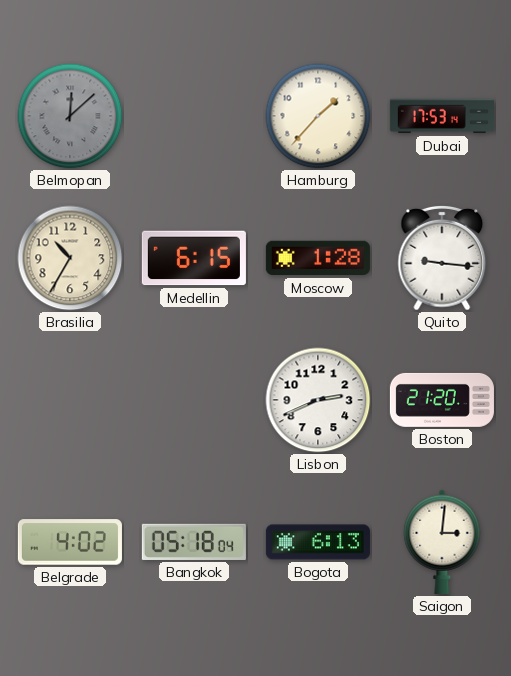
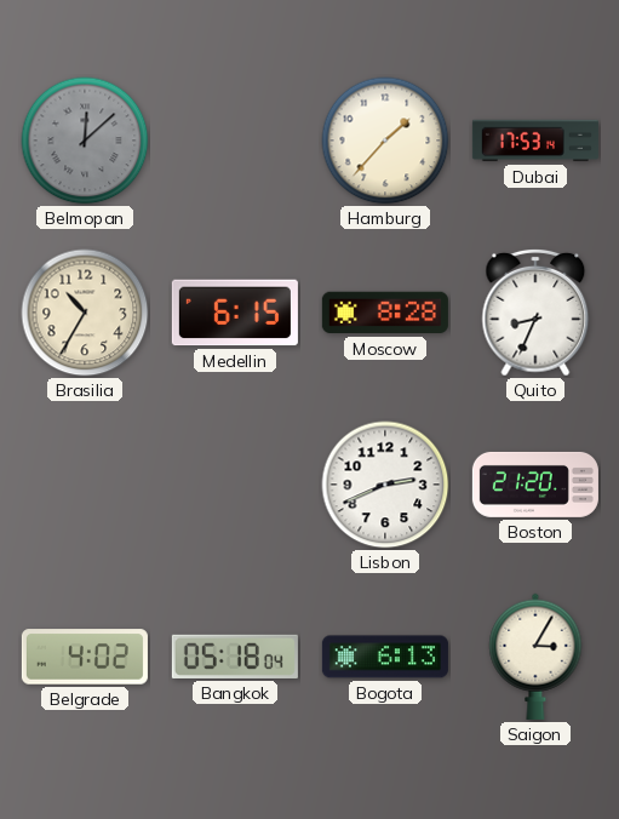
Moscow: 1:28 -> 8:28
Quito: 9:16 -> 8:34
Saigon: 3:01 -> 3:05
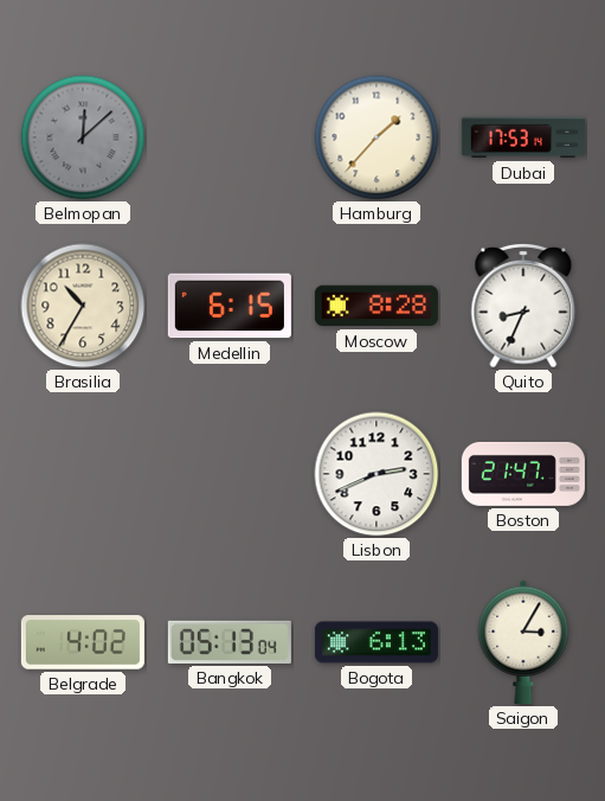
Boston: 21:20 -> 21:47
Bangkok: 05:18 -> 05:13
